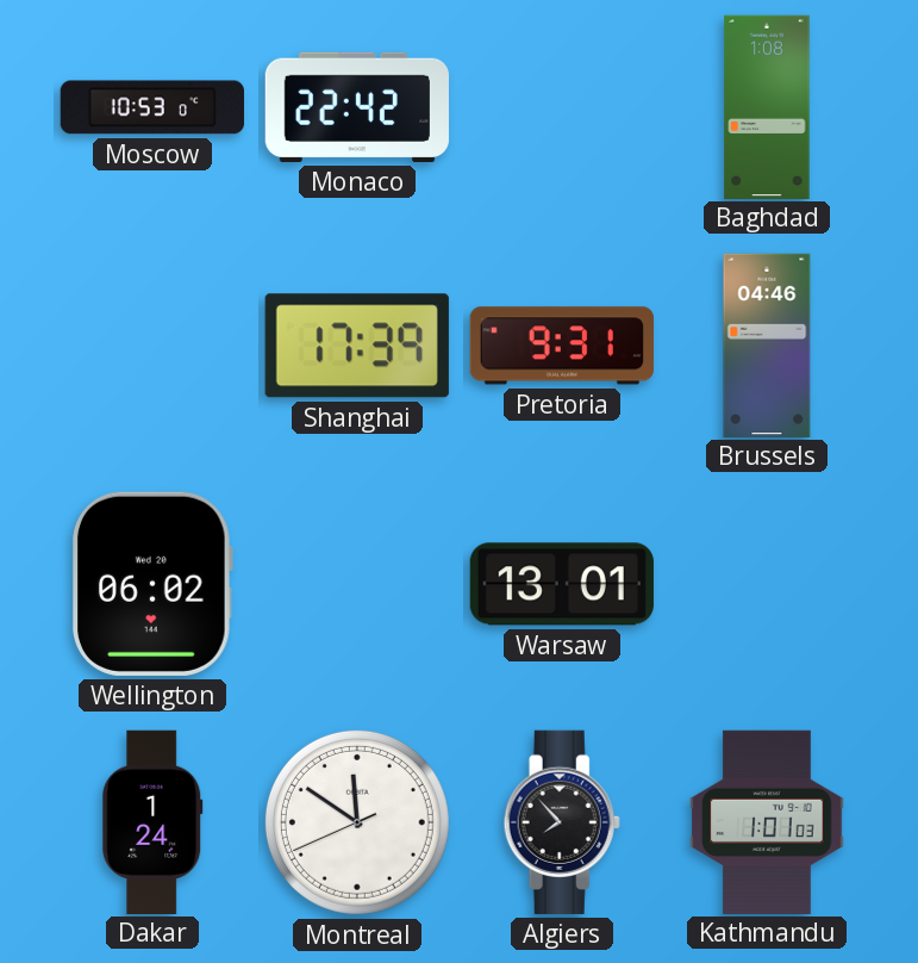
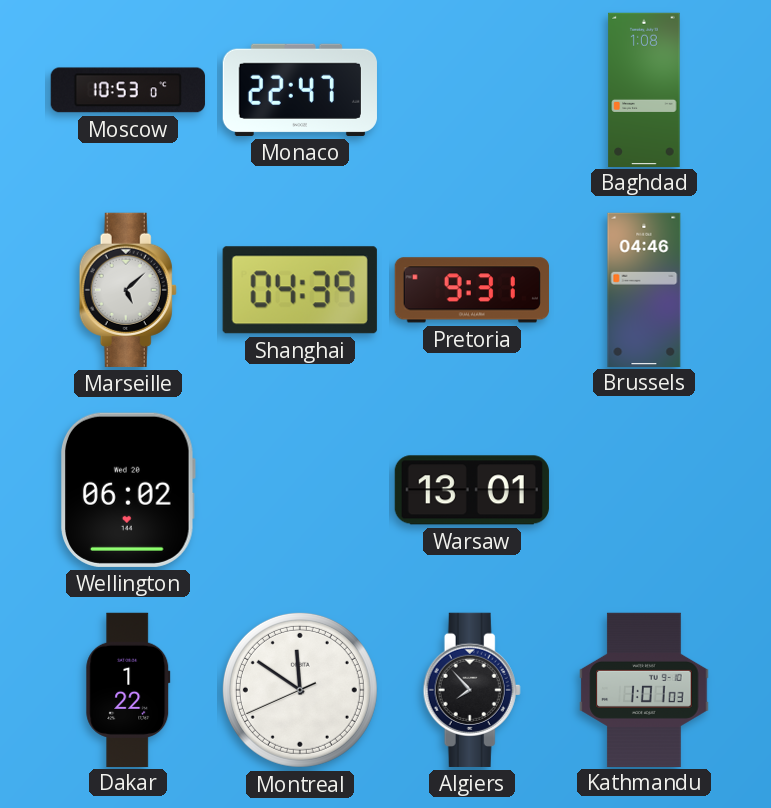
Monaco: 22:42 -> 22:47
Marseille: none -> 5:08
Shanghai: 17:39 -> 04:39
Dakar: 1:24 -> 1:22
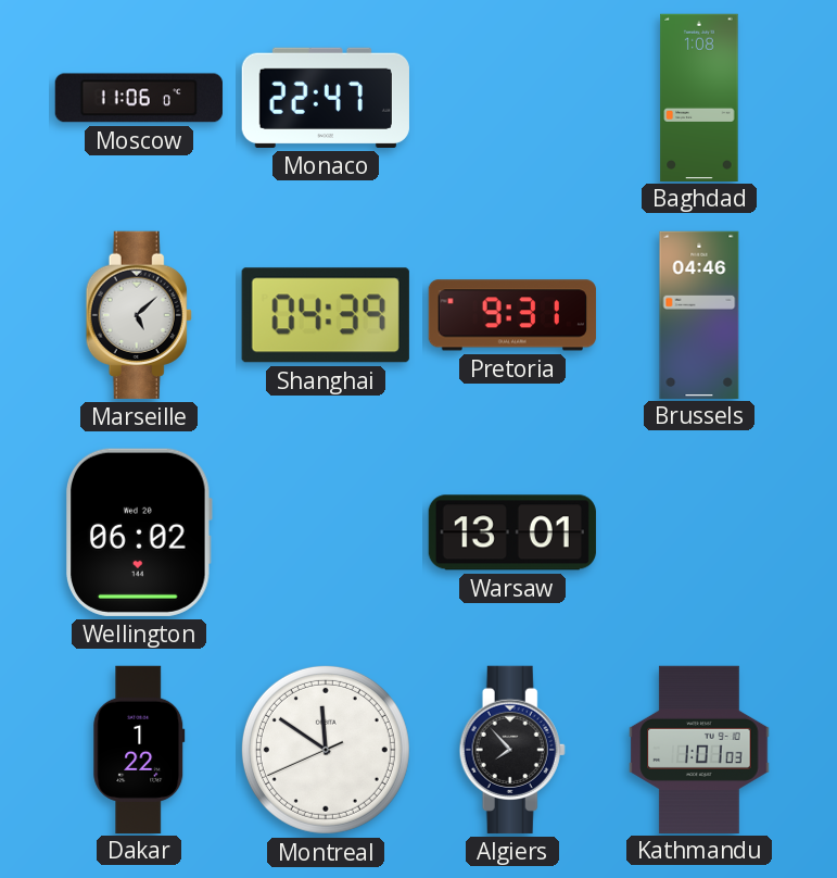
Moscow: 10:53 -> 11:06
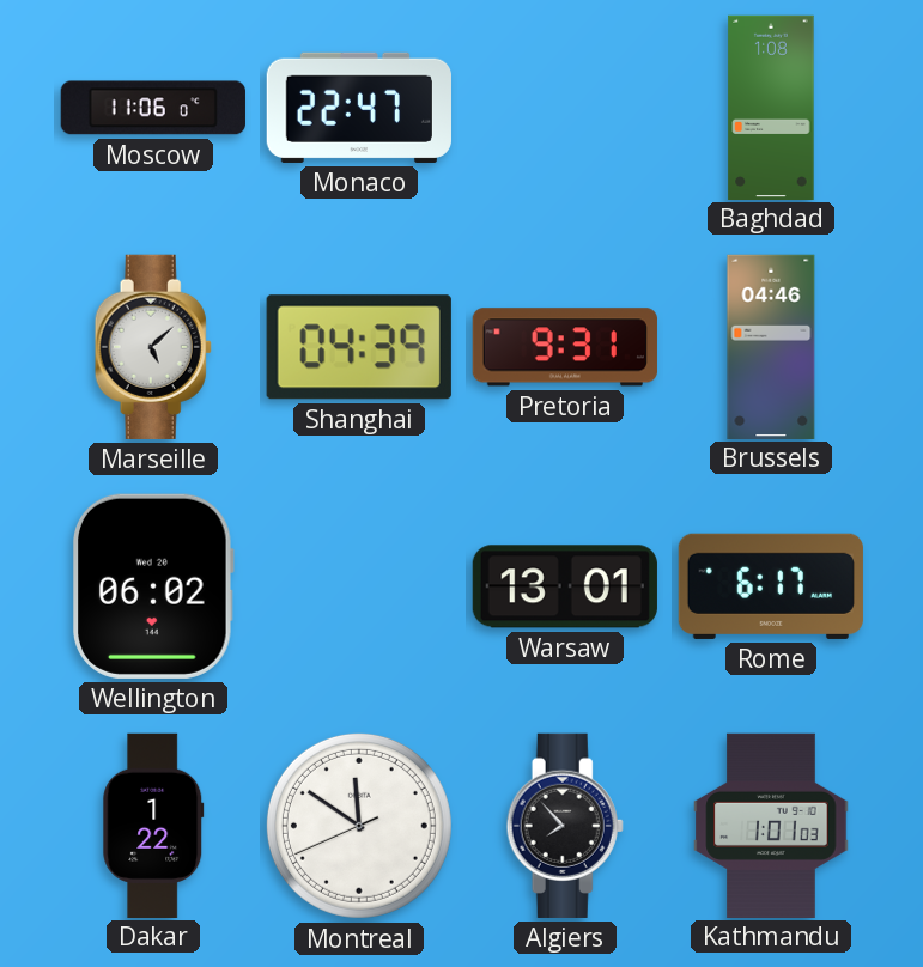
Rome: none -> 6:17
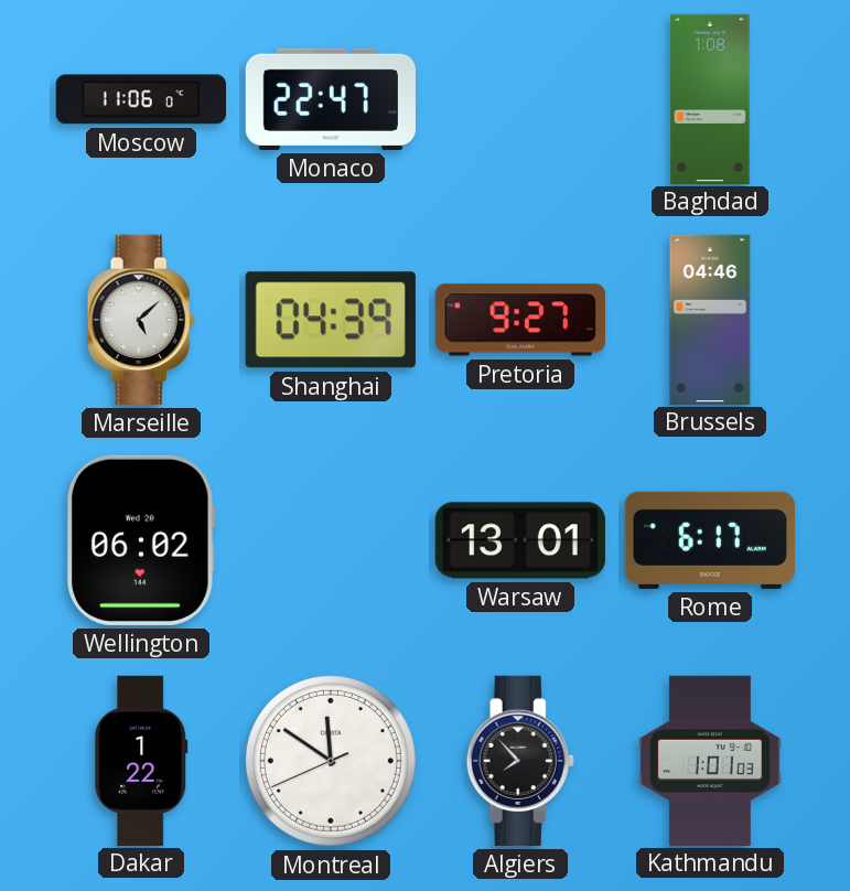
Pretoria: 9:31 -> 9:27
